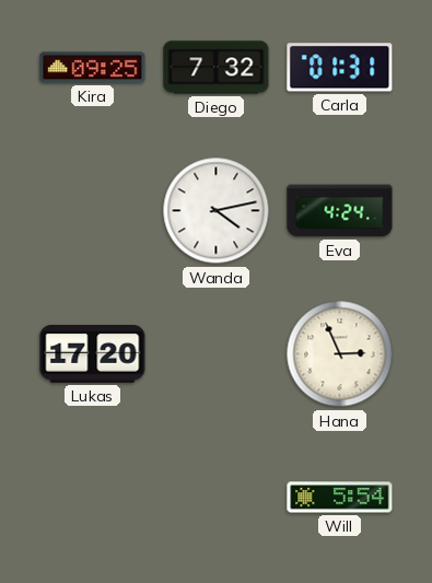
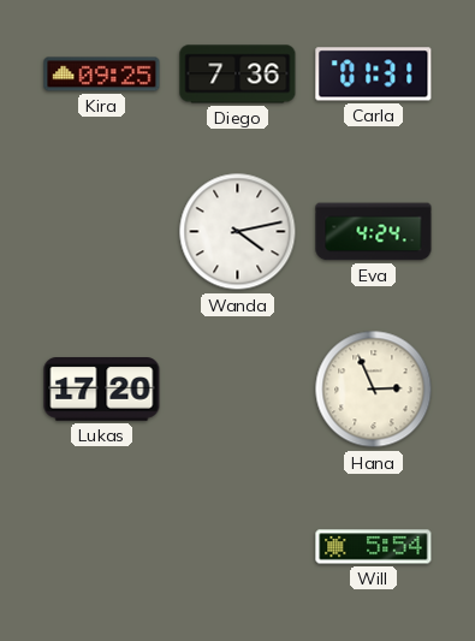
Diego: 7:32 -> 7:36
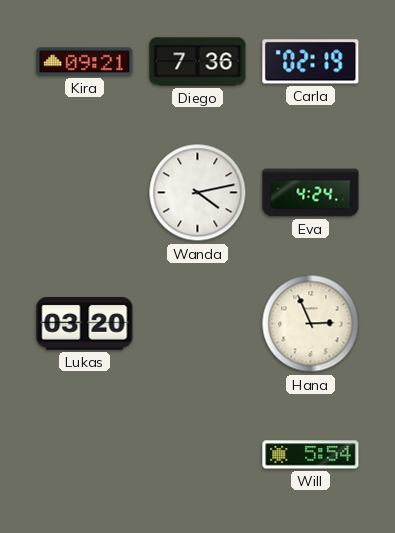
Kira: 09:25 -> 09:21
Carla: 01:31 -> 02:19
Lukas: 17:20 -> 03:20
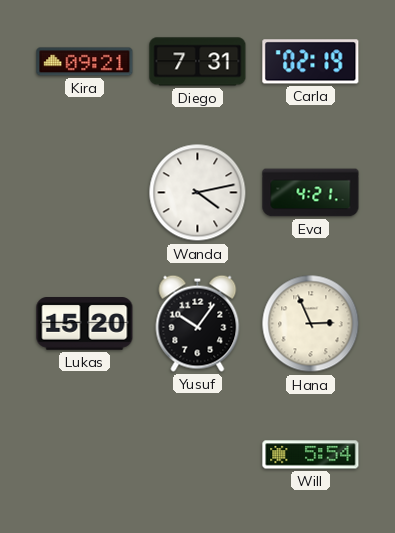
Diego: 7:36 -> 7:31
Eva: 4:24 -> 4:21
Lukas: 03:20 -> 15:20
Yusuf: none -> 10:06
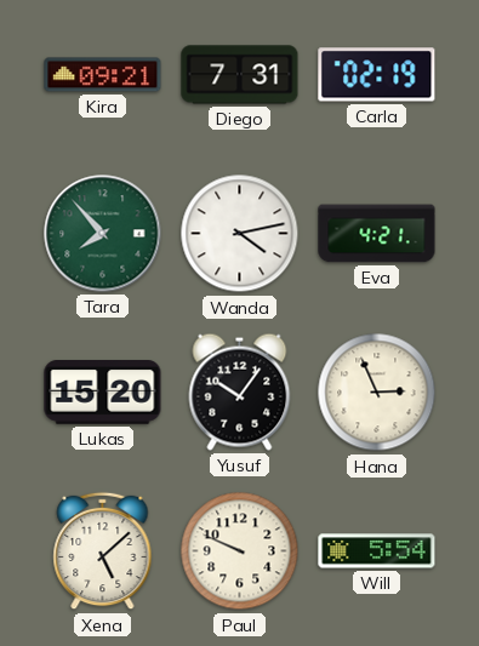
Tara: none -> 7:53
Xena: none -> 5:08
Paul: none -> 9:49
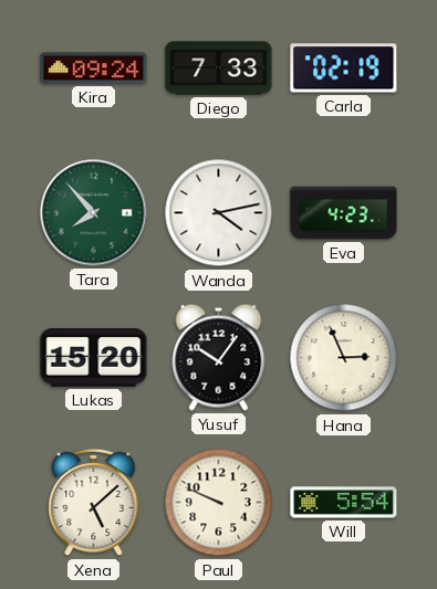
Kira: 09:21 -> 09:24
Diego: 7:31 -> 7:33
Eva: 4:21 -> 4:23
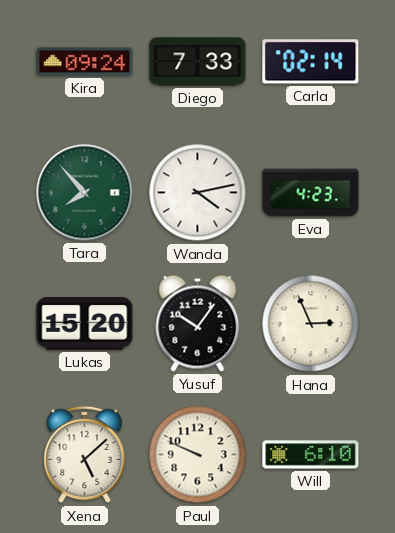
Carla: 02:19 -> 02:14
Will: 5:54 -> 6:10
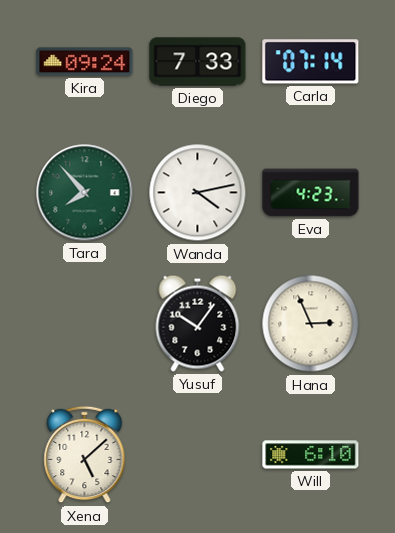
Carla: 02:14 -> 07:14
Lukas: 15:20 -> none
Paul: 9:49 -> none
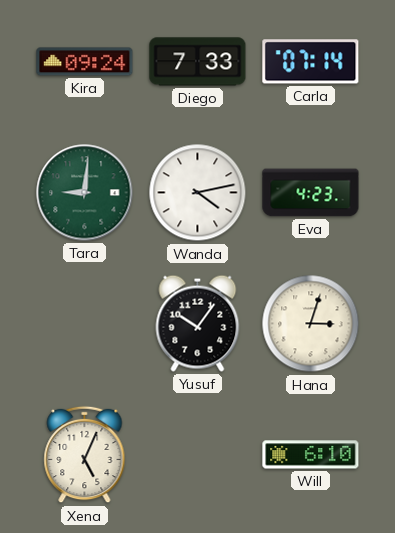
Tara: 7:53 -> 9:01
Hana: 2:56 -> 3:03
Xena: 5:08 -> 5:04
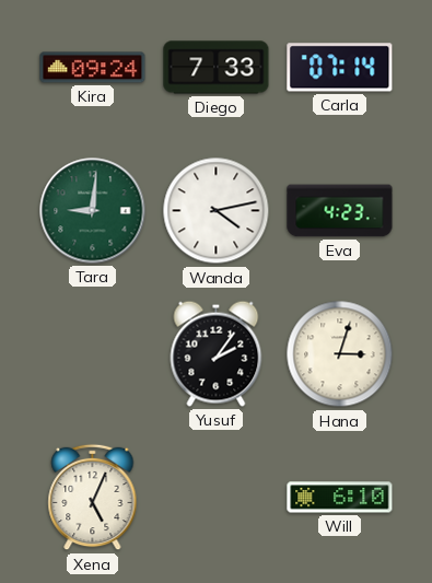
Yusuf: 10:06 -> 2:06
